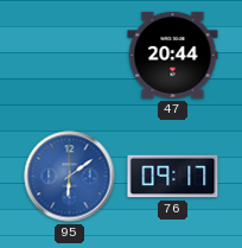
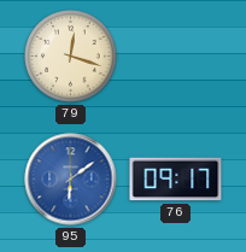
79: none -> 12:18
47: 20:44 -> none
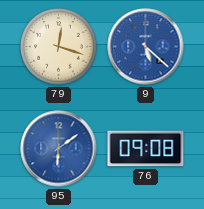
9: none -> 5:22
76: 09:17 -> 09:08
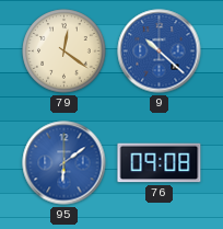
79: 12:18 -> 12:21
9: 5:22 -> 10:22
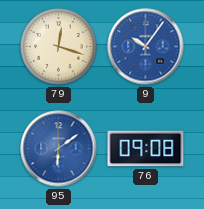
79: 12:21 -> 12:18
9: 10:22 -> 10:06
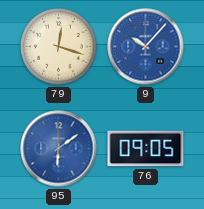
9: 10:06 -> 10:07
76: 09:08 -> 09:05
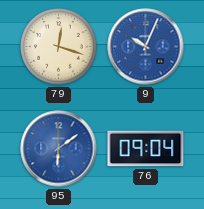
9: 10:07 -> 10:04
76: 09:05 -> 09:04
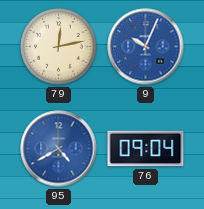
79: 12:18 -> 12:13
95: 6:09 -> 4:40
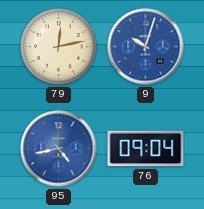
9: 10:04 -> 10:03
95: 4:40 -> 4:43
